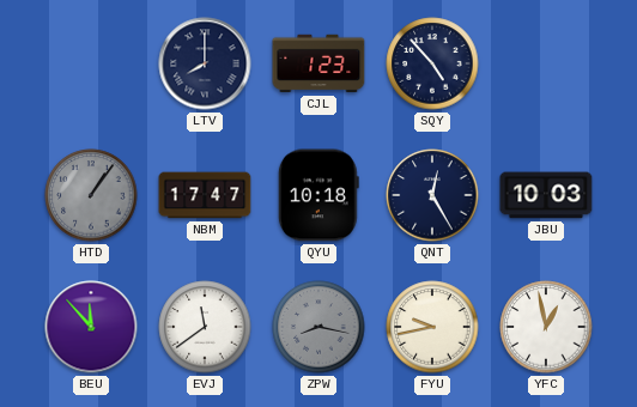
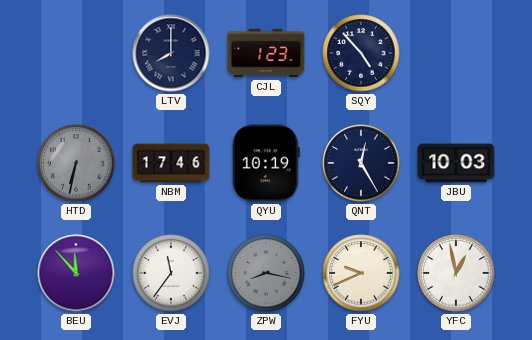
HTD: 1:06 -> 6:32
NBM: 17:47 -> 17:46
QYU: 10:18 -> 10:19
EVJ: 11:39 -> 11:36
FYU: 9:43 -> 9:41
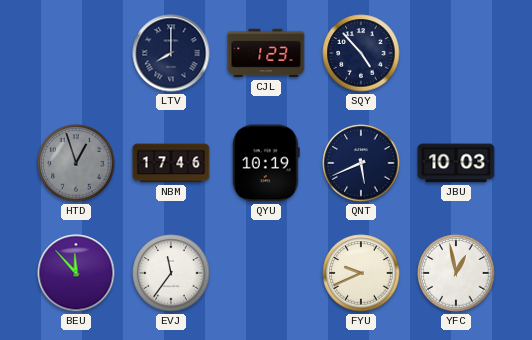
HTD: 6:32 -> 12:57
QNT: 12:25 -> 5:41
ZPW: 8:17 -> none
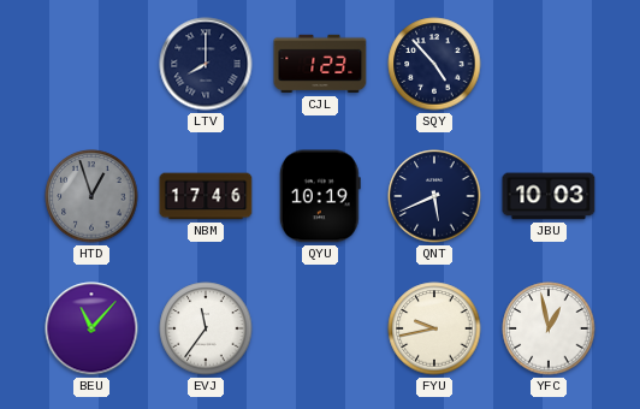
BEU: 11:53 -> 11:07
FYU: 9:41 -> 9:43
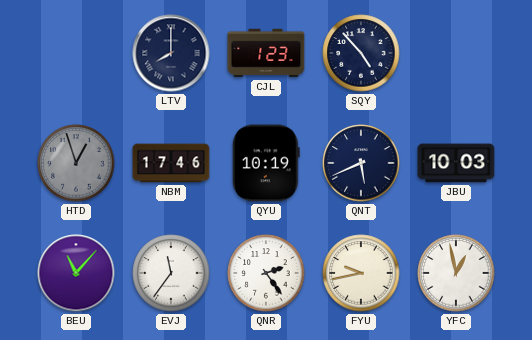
QNR: none -> 2:24
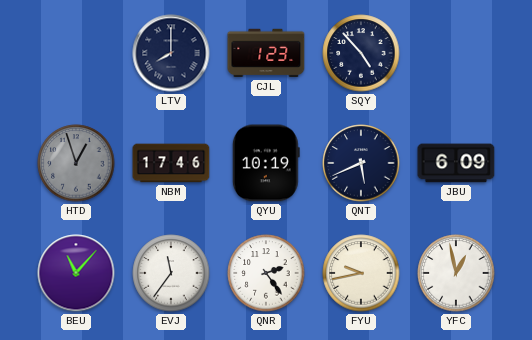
JBU: 10:03 -> 6:09
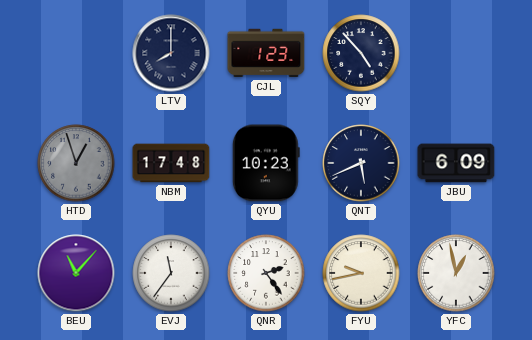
NBM: 17:46 -> 17:48
QYU: 10:19 -> 10:23
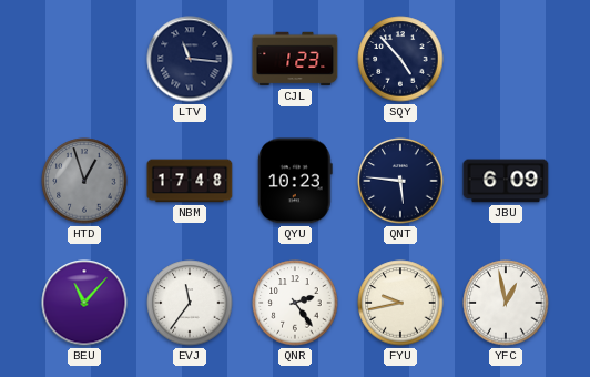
LTV: 8:00 -> 11:16
QNT: 5:41 -> 5:46
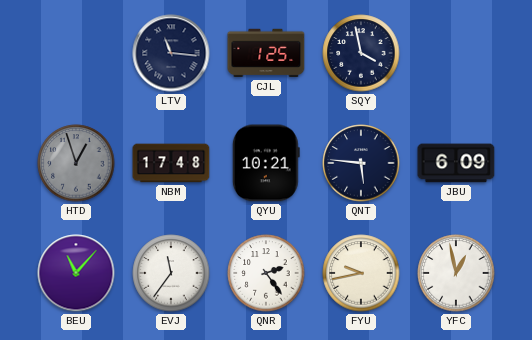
CJL: 1:23 -> 1:25
SQY: 4:53 -> 3:58
QYU: 10:23 -> 10:21
